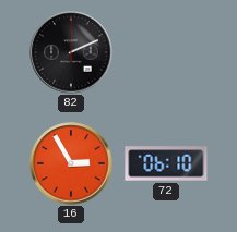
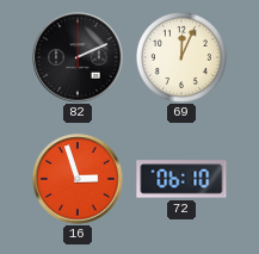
69: none -> 12:04
16: 2:55 -> 2:57
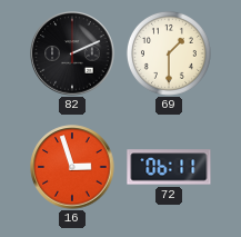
69: 12:04 -> 1:30
72: 06:10 -> 06:11
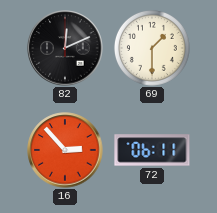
82: 2:11 -> 12:11
16: 2:57 -> 2:53
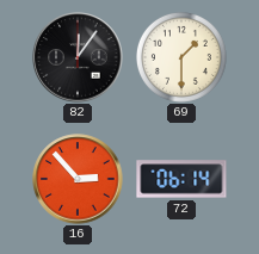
82: 12:11 -> 12:06
72: 06:11 -> 06:14
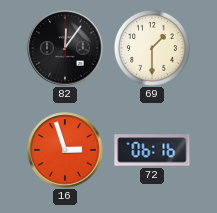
16: 2:53 -> 2:57
72: 06:14 -> 06:16
